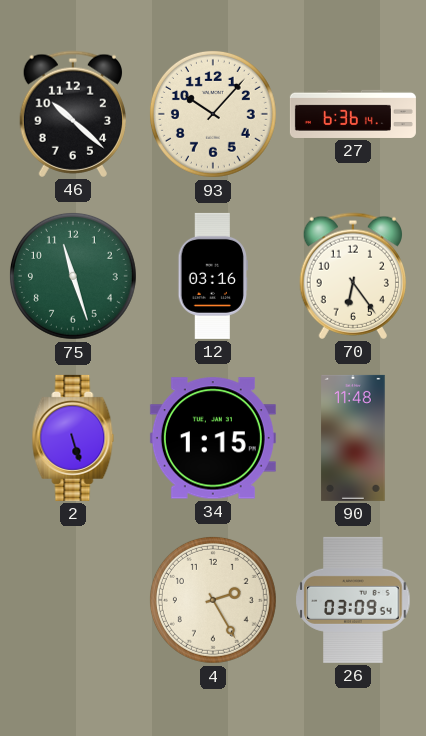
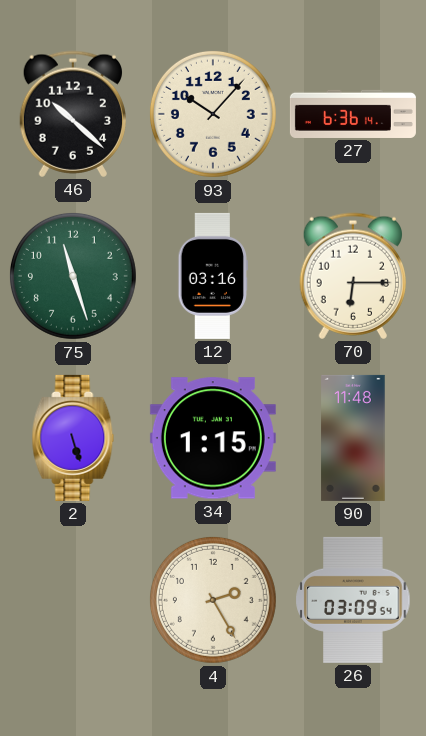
70: 6:24 -> 6:15
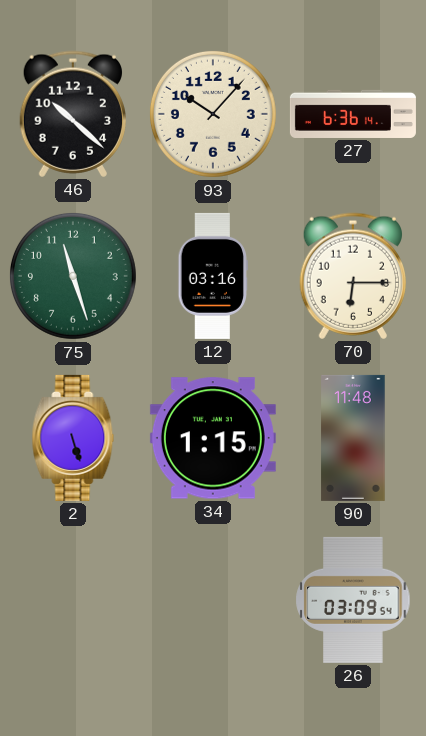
4: 2:25 -> none
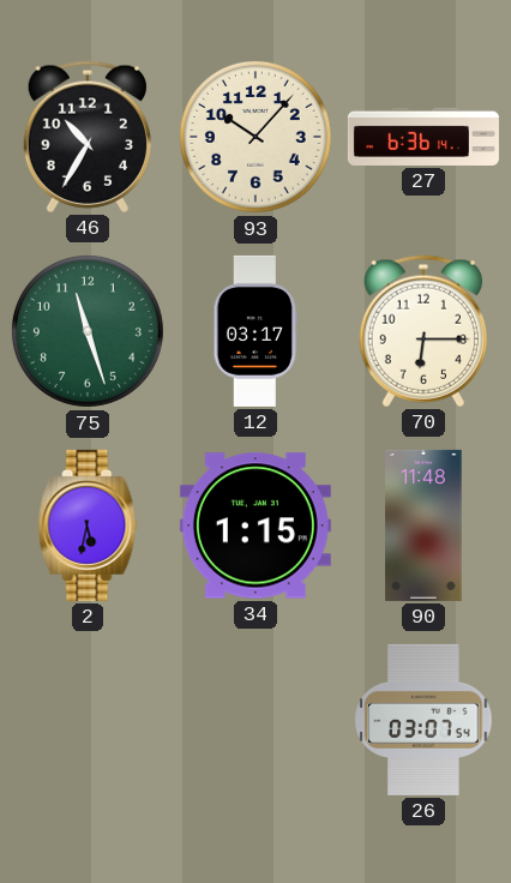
46: 10:22 -> 10:35
12: 03:16 -> 03:17
2: 5:27 -> 5:32
26: 03:09 -> 03:07
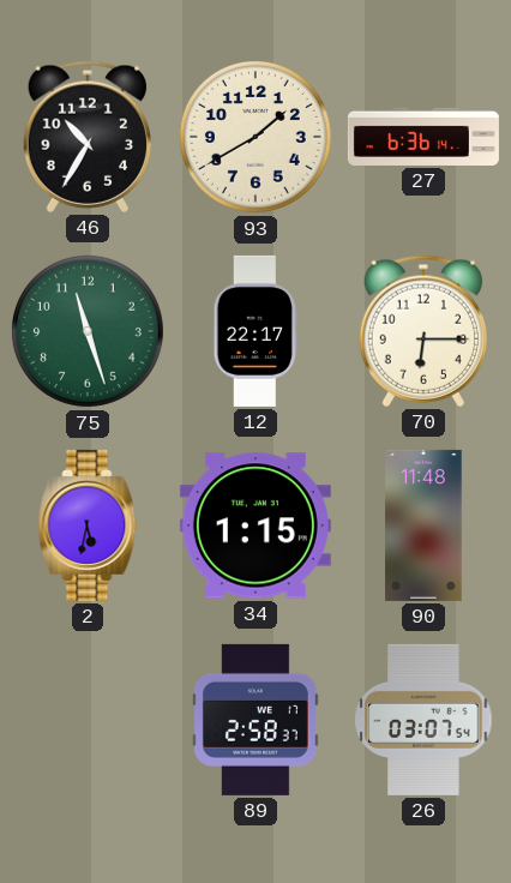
93: 10:07 -> 1:40
12: 03:17 -> 22:17
89: none -> 2:58
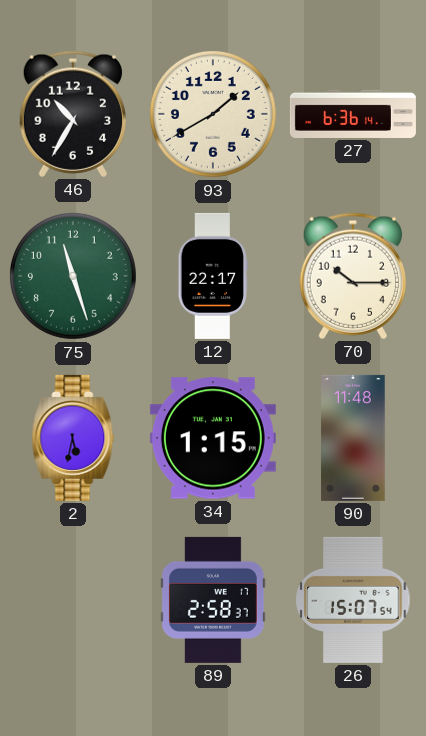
70: 6:15 -> 10:15
26: 03:07 -> 15:07
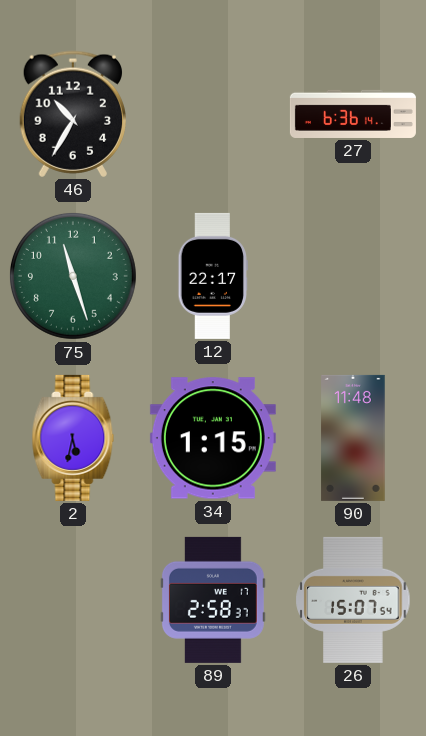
93: 1:40 -> none
70: 10:15 -> none
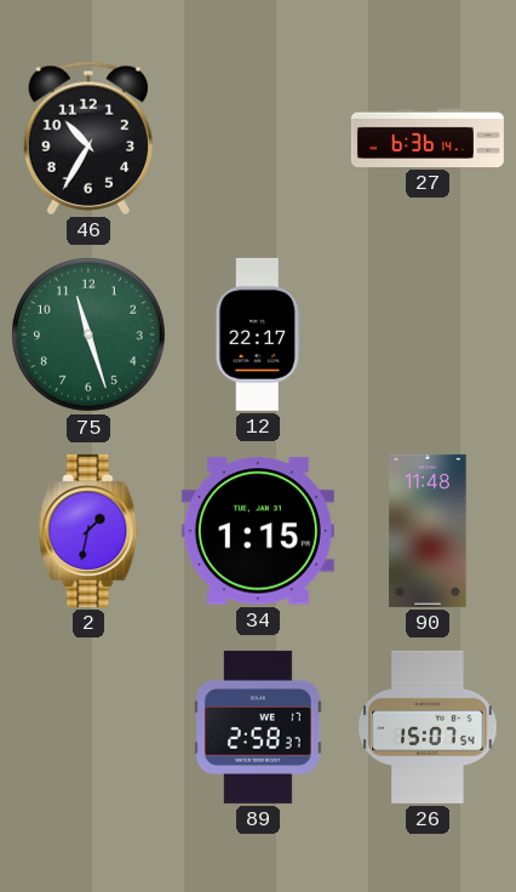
2: 5:32 -> 1:32
